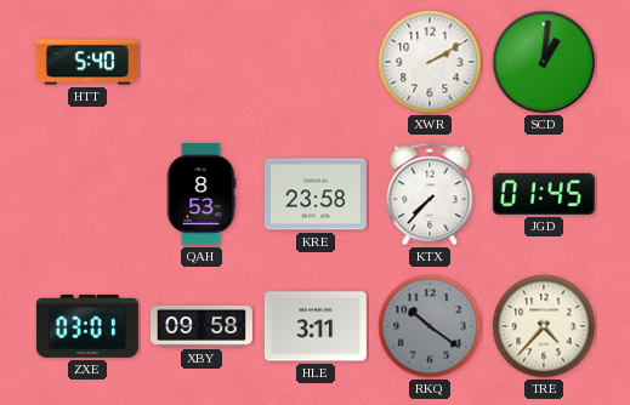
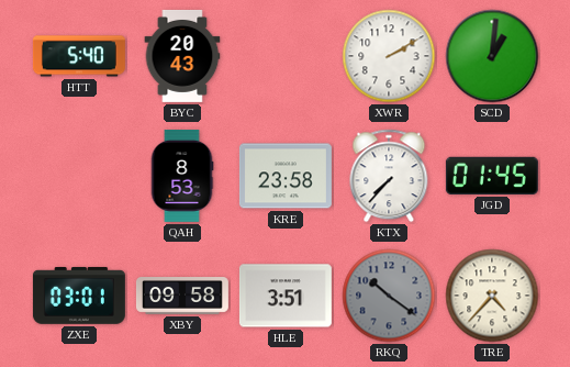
BYC: none -> 20:43
HLE: 3:11 -> 3:51
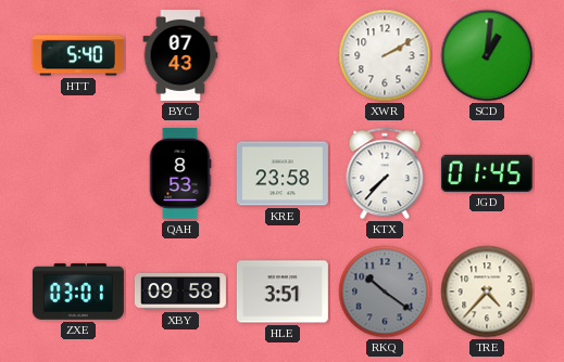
BYC: 20:43 -> 07:43
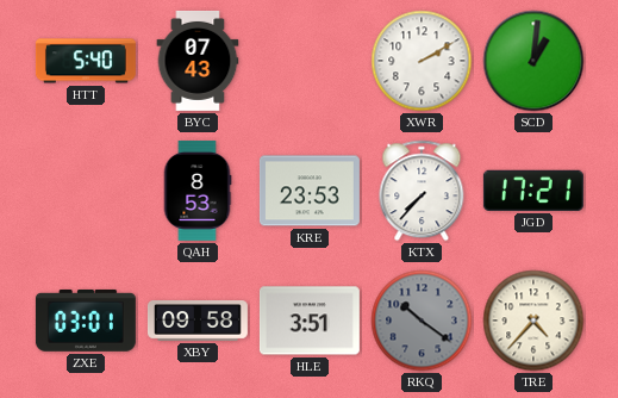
KRE: 23:58 -> 23:53
JGD: 01:45 -> 17:21
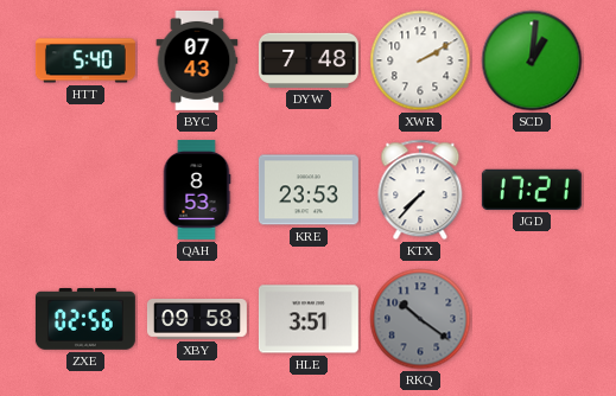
DYW: none -> 7:48
ZXE: 03:01 -> 02:56
TRE: 4:37 -> none
